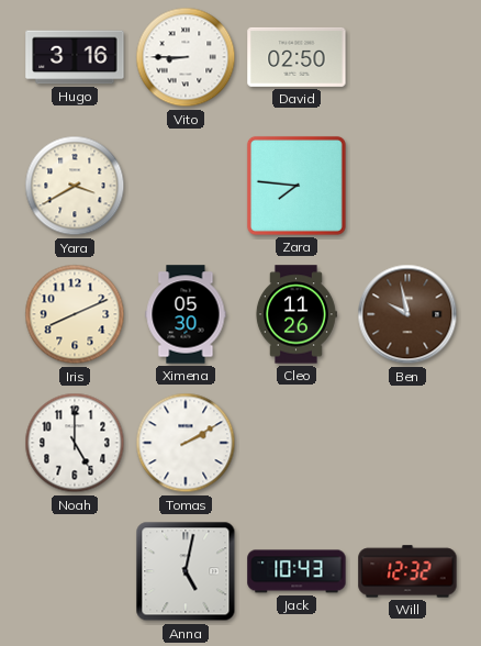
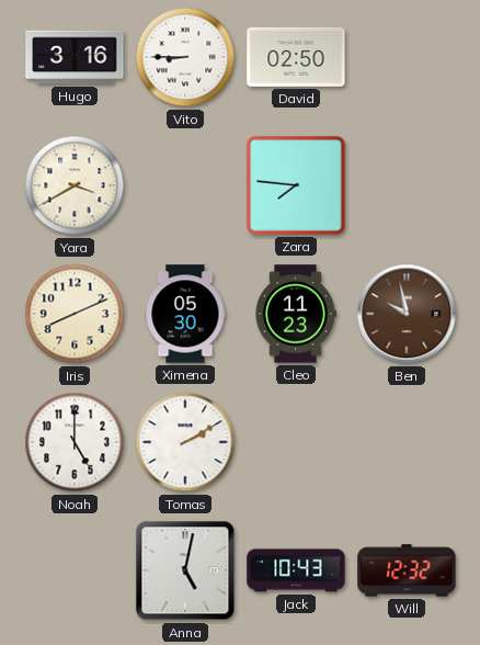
Cleo: 11:26 -> 11:23
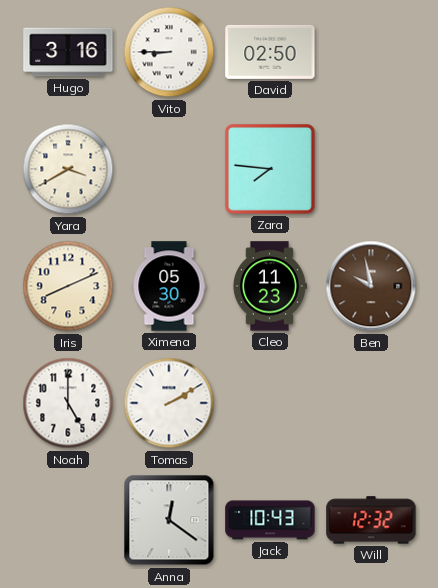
Anna: 5:02 -> 12:21
